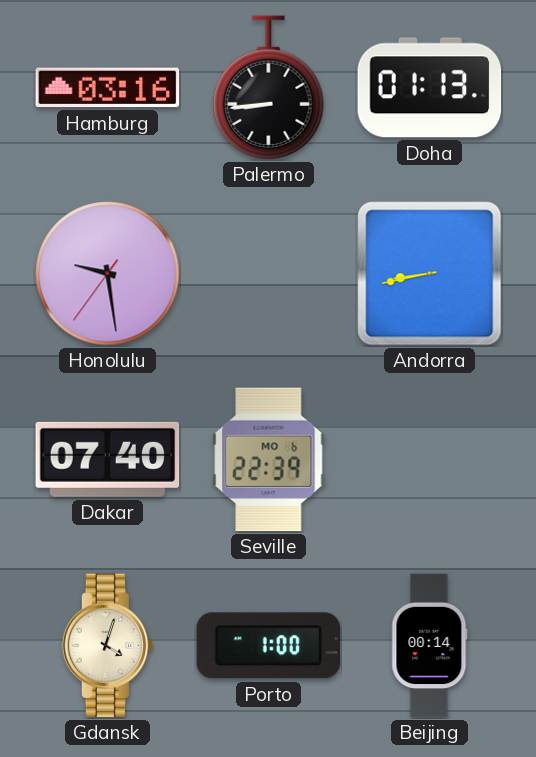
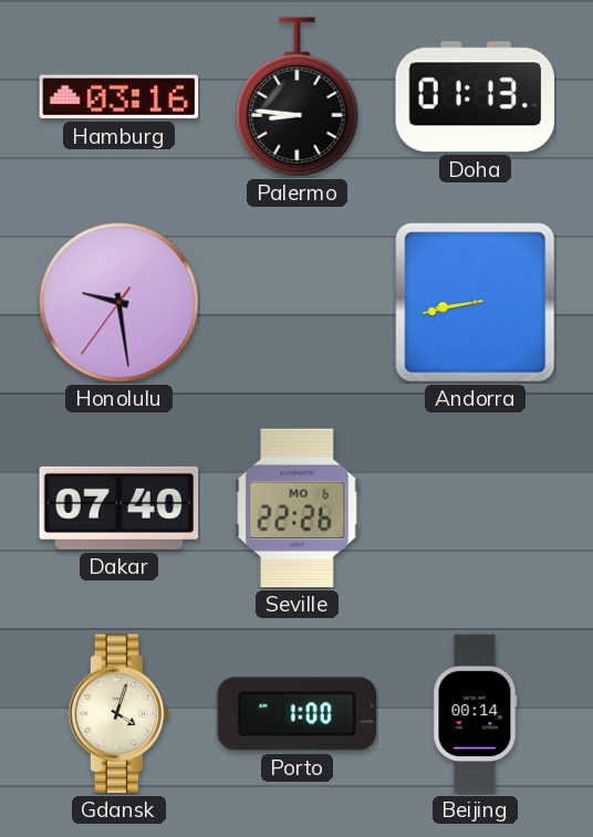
Palermo: 8:44 -> 8:46
Seville: 22:39 -> 22:26
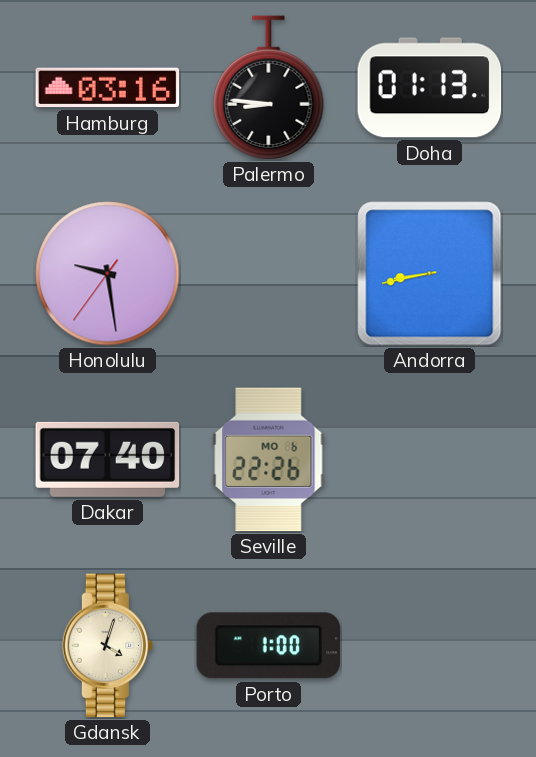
Beijing: 00:14 -> none
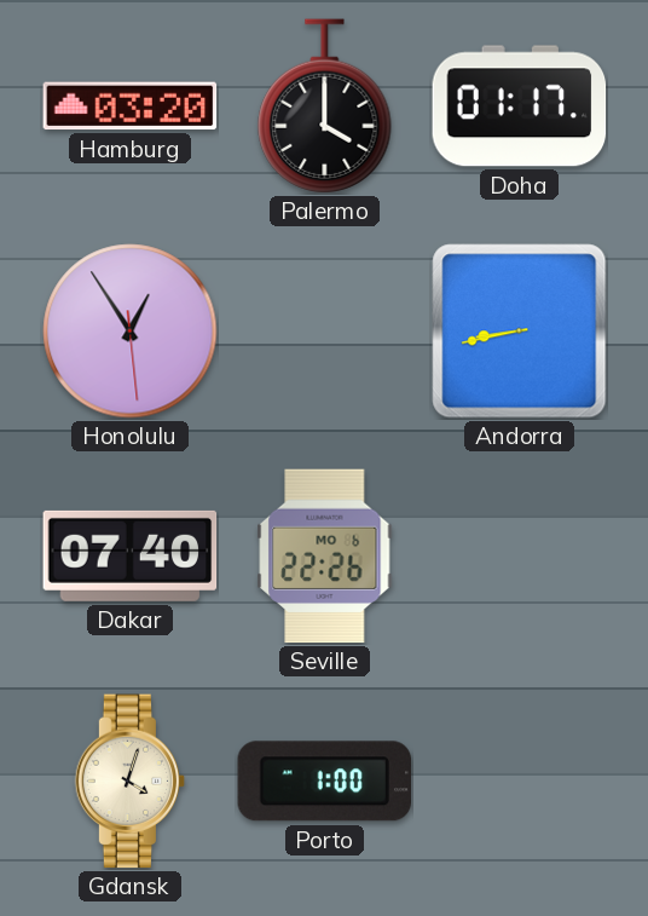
Hamburg: 03:16 -> 03:20
Palermo: 8:46 -> 4:00
Doha: 01:13 -> 01:17
Honolulu: 9:28 -> 12:54
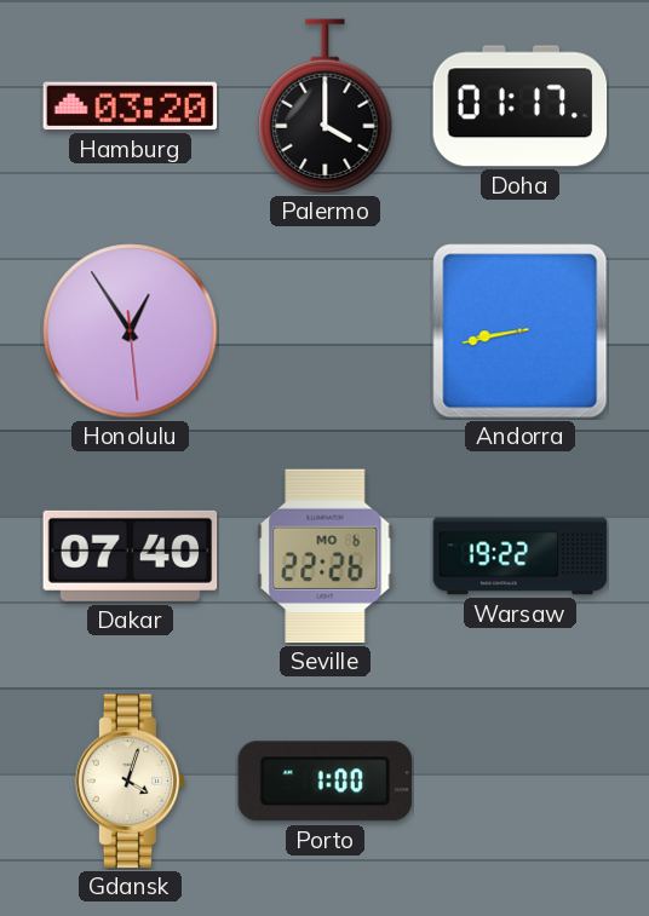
Warsaw: none -> 19:22
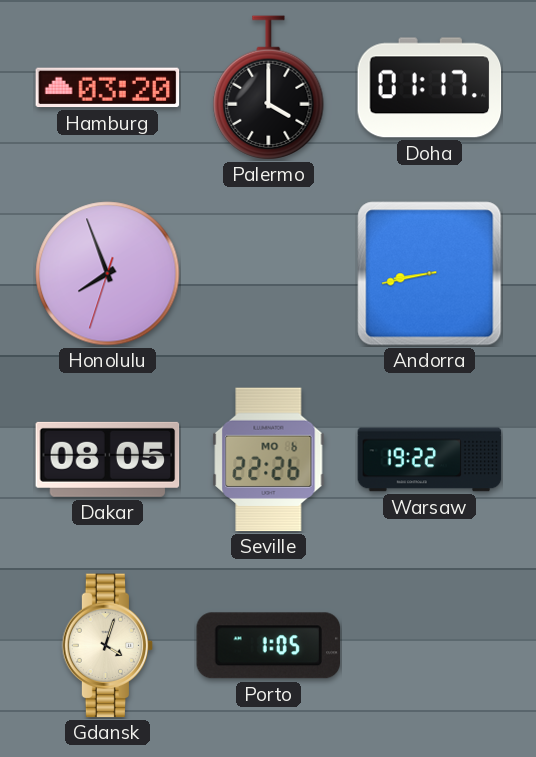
Honolulu: 12:54 -> 7:56
Dakar: 07:40 -> 08:05
Porto: 1:00 -> 1:05
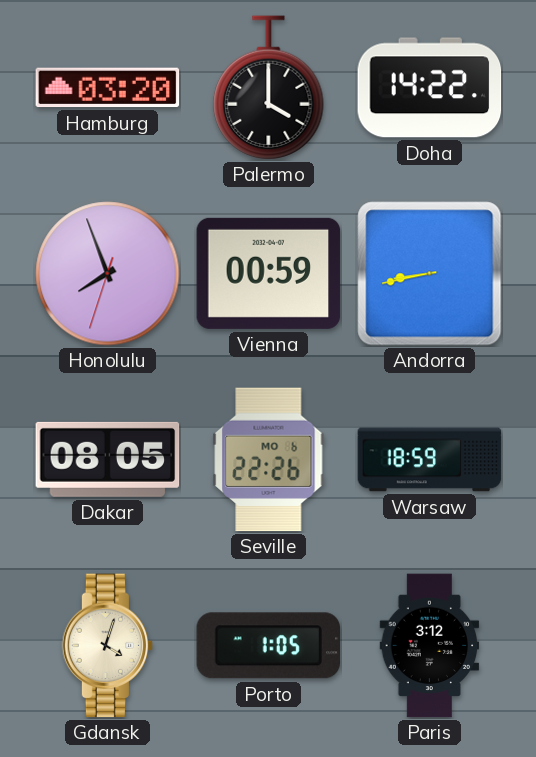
Doha: 01:17 -> 14:22
Vienna: none -> 00:59
Warsaw: 19:22 -> 18:59
Paris: none -> 3:12
